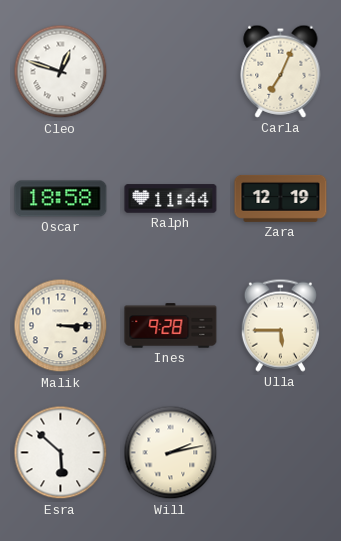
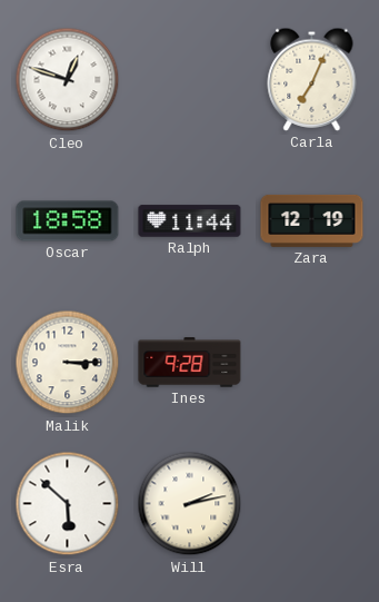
Ulla: 5:45 -> none
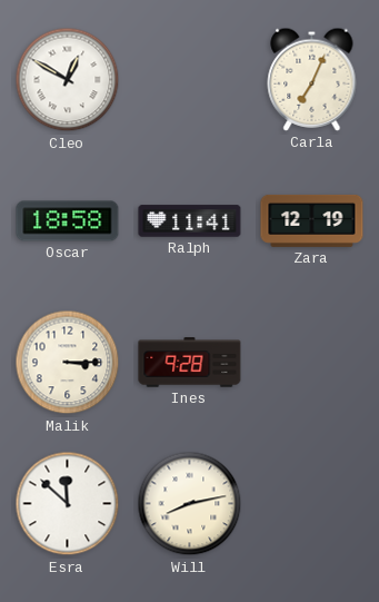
Cleo: 12:48 -> 12:50
Ralph: 11:44 -> 11:41
Esra: 5:52 -> 11:52
Will: 2:13 -> 8:13
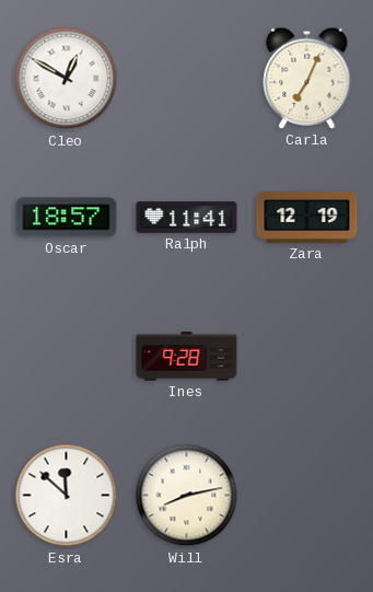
Oscar: 18:58 -> 18:57
Malik: 3:15 -> none
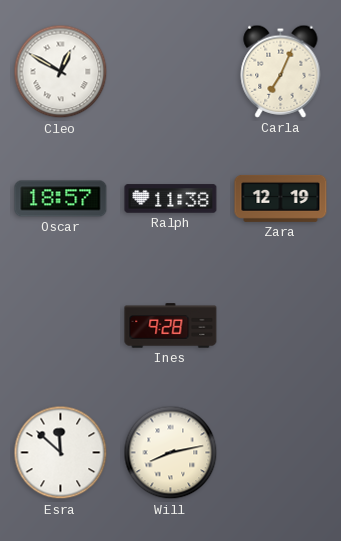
Ralph: 11:41 -> 11:38
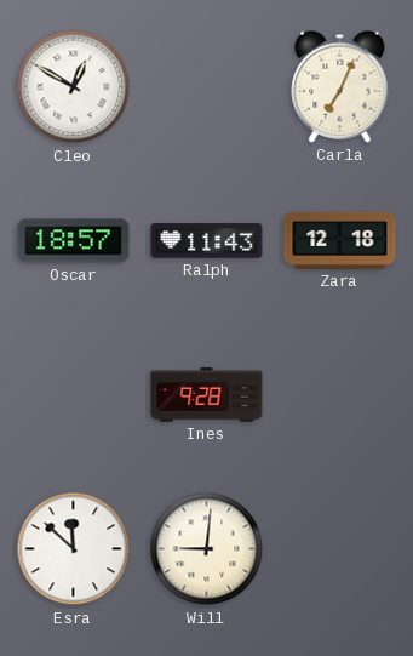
Ralph: 11:38 -> 11:43
Zara: 12:19 -> 12:18
Will: 8:13 -> 9:01
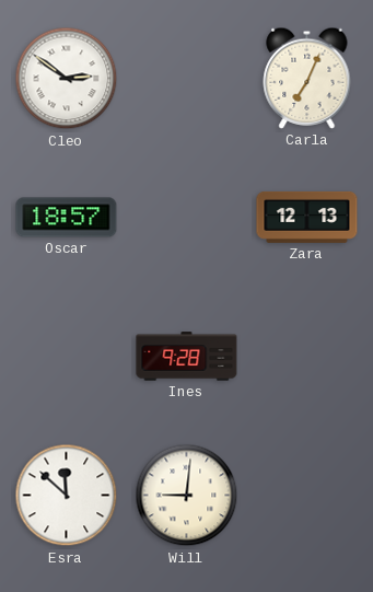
Cleo: 12:50 -> 2:51
Ralph: 11:43 -> none
Zara: 12:18 -> 12:13
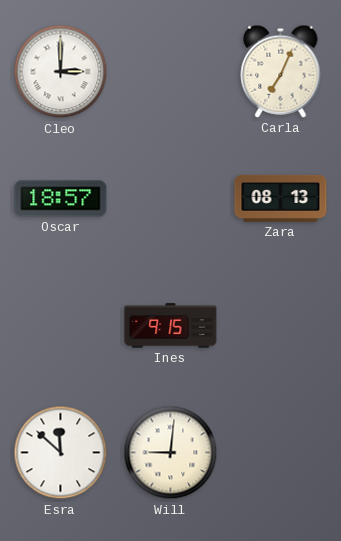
Cleo: 2:51 -> 3:00
Zara: 12:13 -> 08:13
Ines: 9:28 -> 9:15
